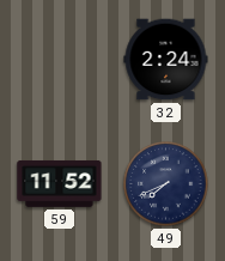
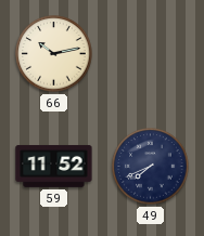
66: none -> 10:13
32: 2:24 -> none
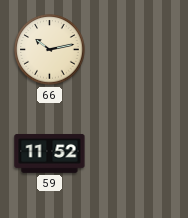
49: 7:41 -> none
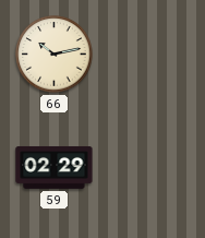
59: 11:52 -> 02:29
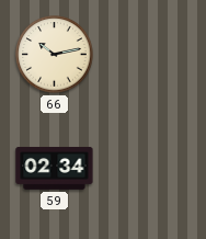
59: 02:29 -> 02:34
